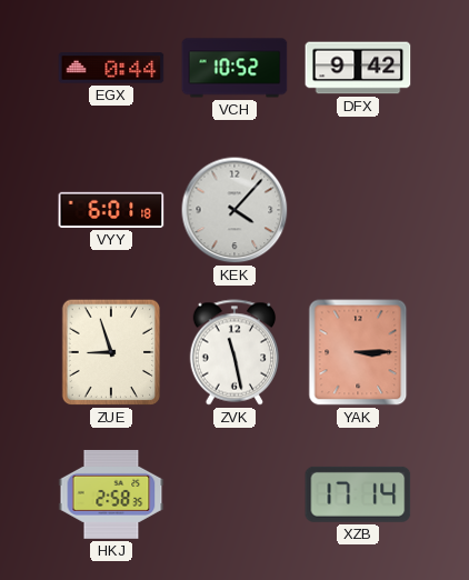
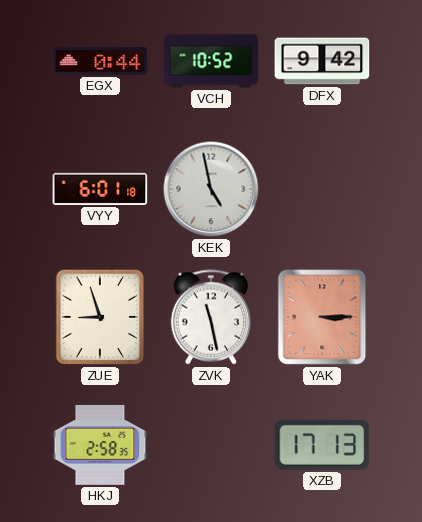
KEK: 4:07 -> 4:58
XZB: 17:14 -> 17:13
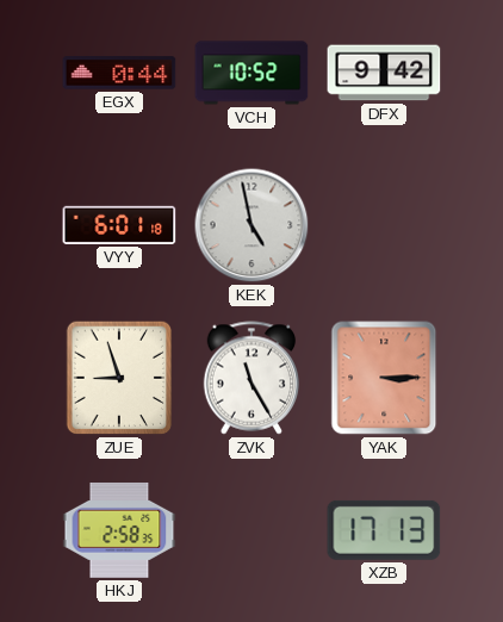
ZVK: 11:28 -> 11:25
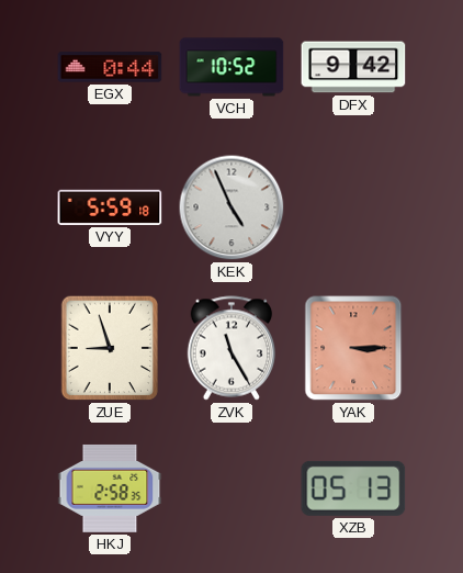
VYY: 6:01 -> 5:59
KEK: 4:58 -> 4:56
XZB: 17:13 -> 05:13
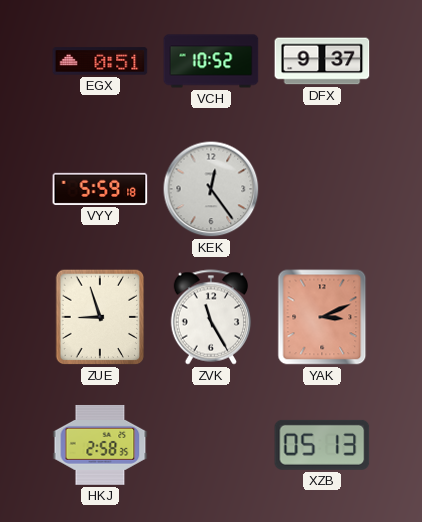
EGX: 0:44 -> 0:51
DFX: 9:42 -> 9:37
KEK: 4:56 -> 12:24
YAK: 3:15 -> 3:11
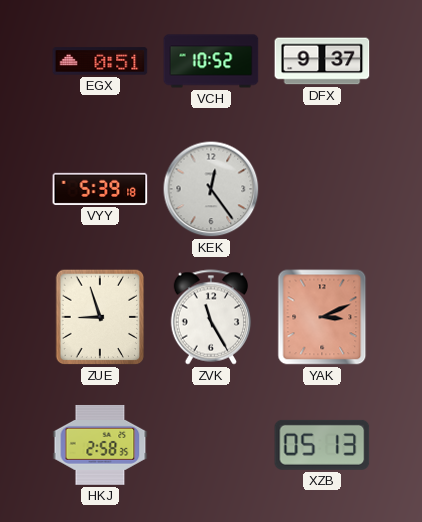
VYY: 5:59 -> 5:39
